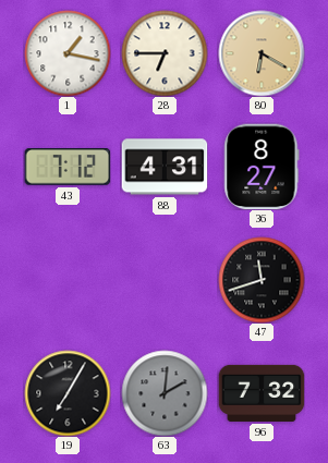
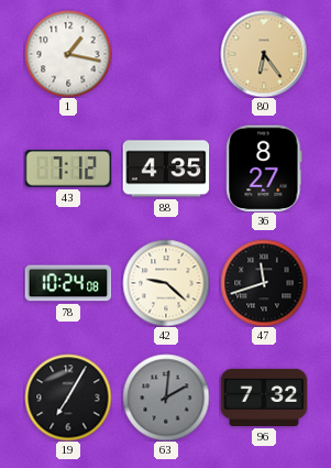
28: 6:45 -> none
80: 6:20 -> 6:24
88: 4:31 -> 4:35
78: none -> 10:24
42: none -> 9:22
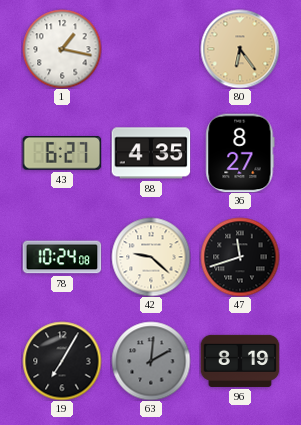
43: 7:12 -> 6:27
96: 7:32 -> 8:19
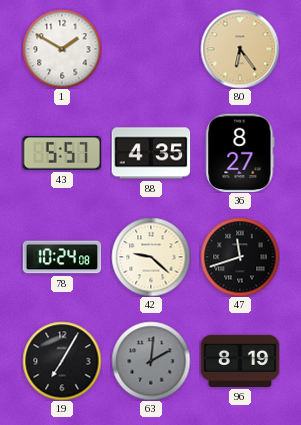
1: 1:17 -> 1:50
43: 6:27 -> 5:57
